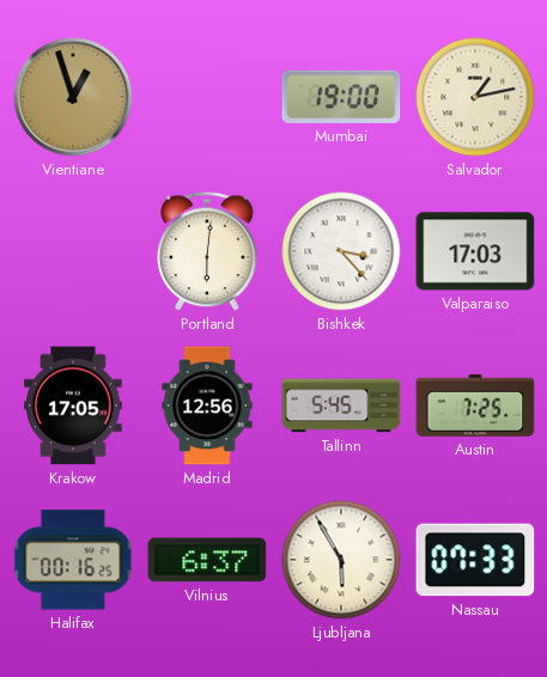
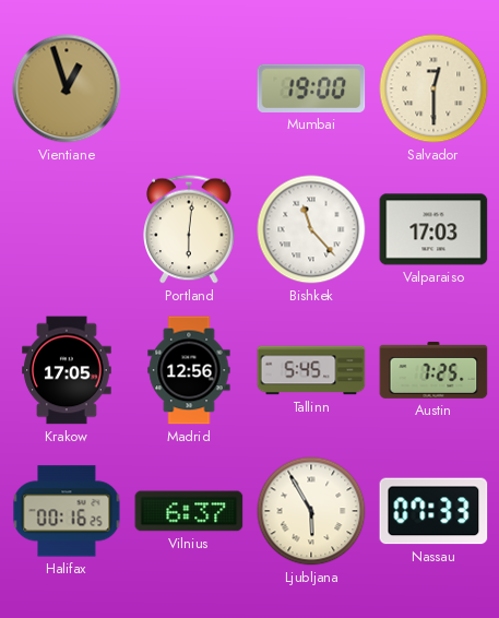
Salvador: 1:13 -> 12:30
Bishkek: 3:23 -> 11:23
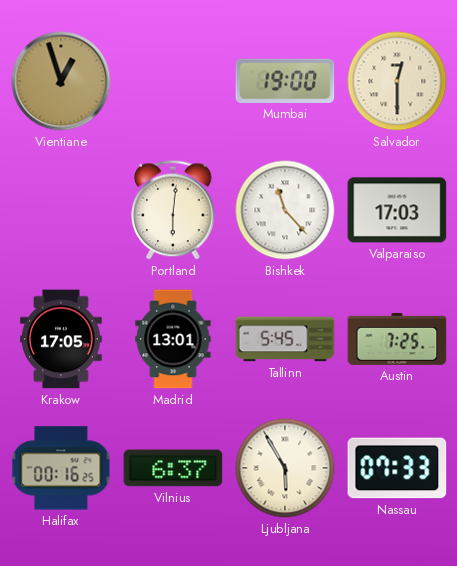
Madrid: 12:56 -> 13:01
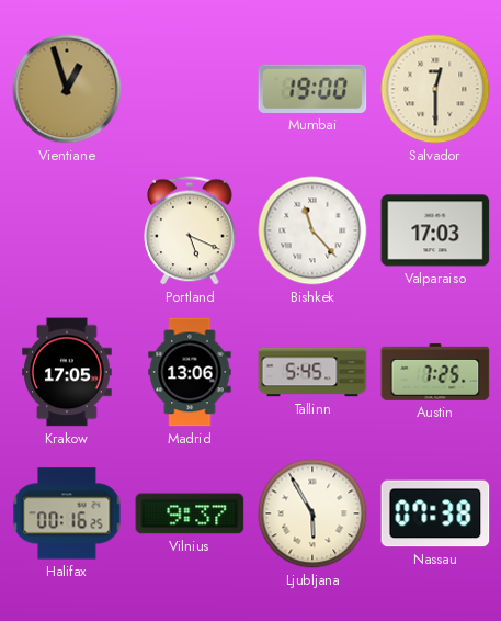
Portland: 6:01 -> 5:19
Madrid: 13:01 -> 13:06
Vilnius: 6:37 -> 9:37
Nassau: 07:33 -> 07:38
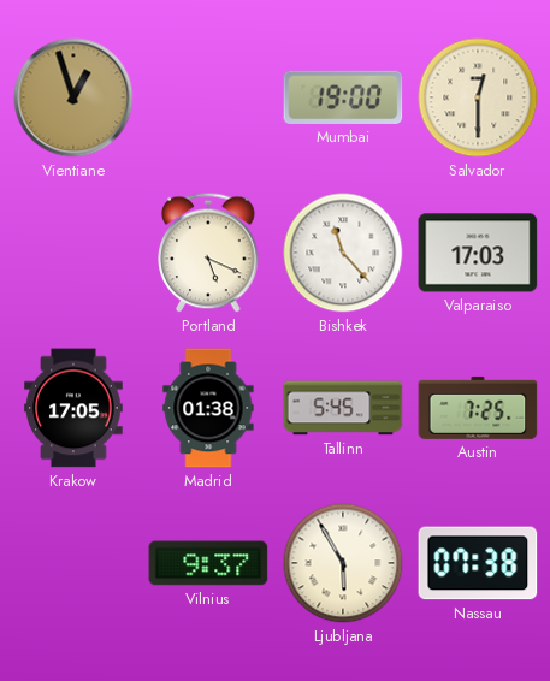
Madrid: 13:06 -> 01:38
Halifax: 00:16 -> none
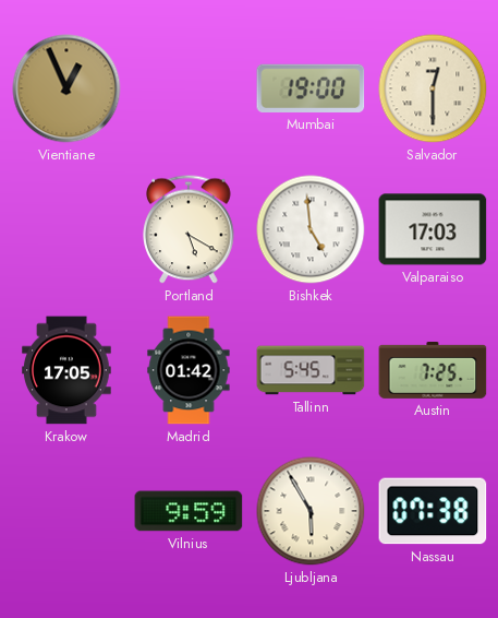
Vientiane: 12:57 -> 12:56
Portland: 5:19 -> 5:20
Bishkek: 11:23 -> 4:59
Madrid: 01:38 -> 01:42
Vilnius: 9:37 -> 9:59
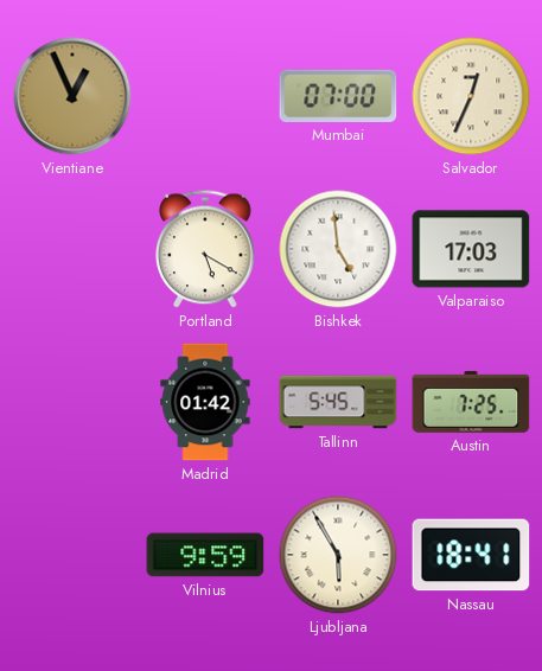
Mumbai: 19:00 -> 07:00
Salvador: 12:30 -> 12:34
Krakow: 17:05 -> none
Nassau: 07:38 -> 18:41
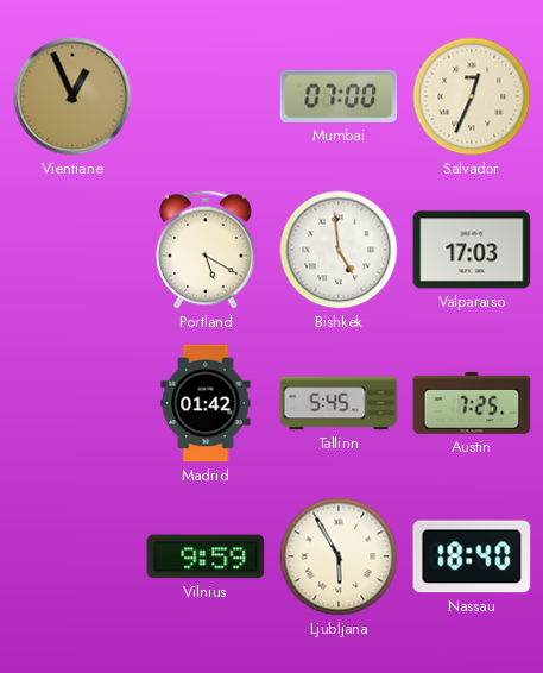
Nassau: 18:41 -> 18:40
